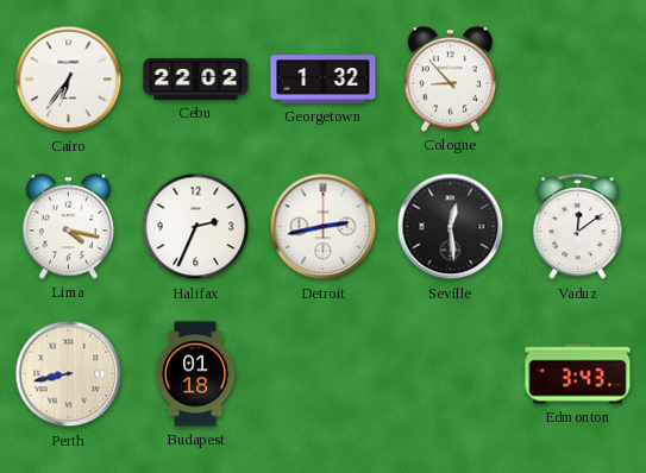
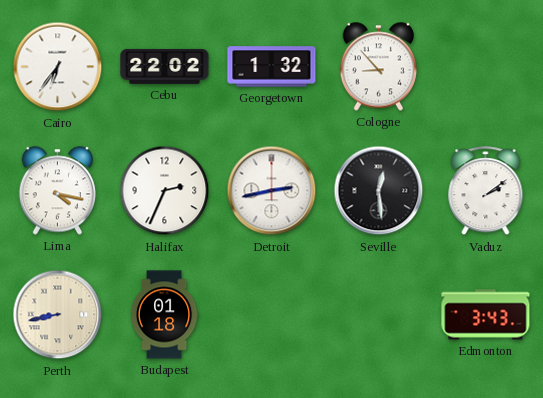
Vaduz: 12:09 -> 2:09
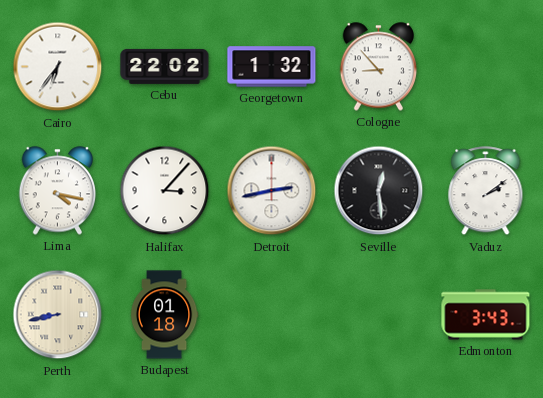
Halifax: 2:34 -> 3:07
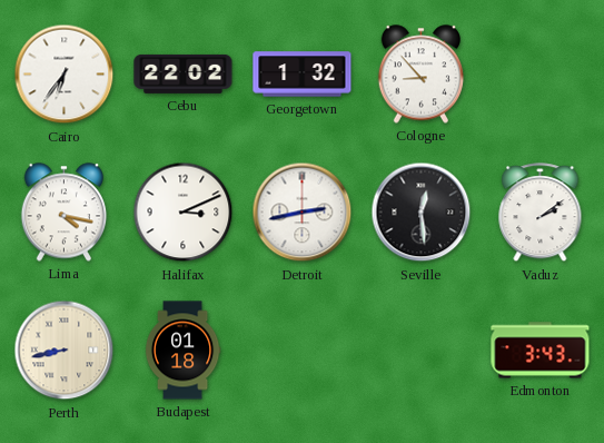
Halifax: 3:07 -> 3:11
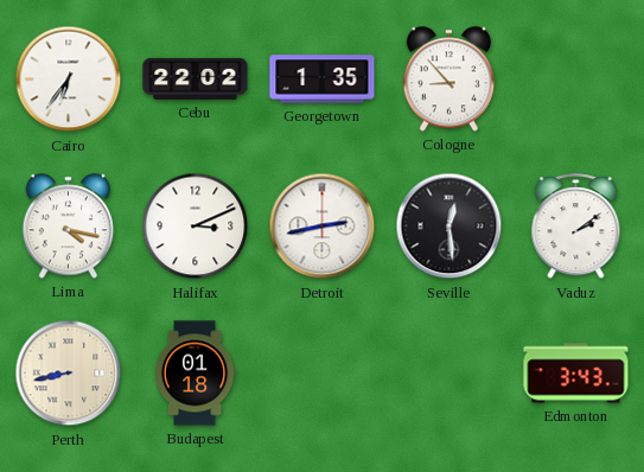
Georgetown: 1:32 -> 1:35
